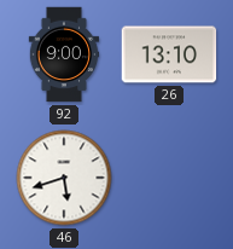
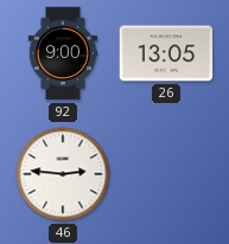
26: 13:10 -> 13:05
46: 5:42 -> 2:46
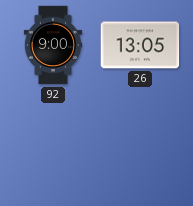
46: 2:46 -> none
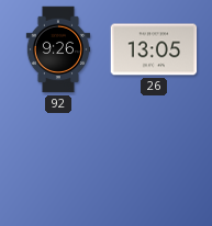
92: 9:00 -> 9:26
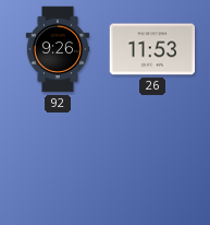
26: 13:05 -> 11:53
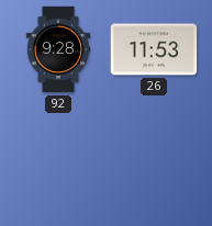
92: 9:26 -> 9:28
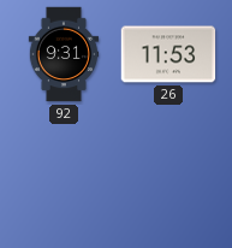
92: 9:28 -> 9:31
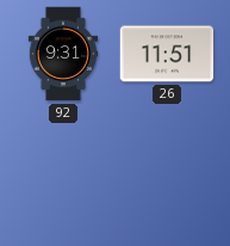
26: 11:53 -> 11:51
